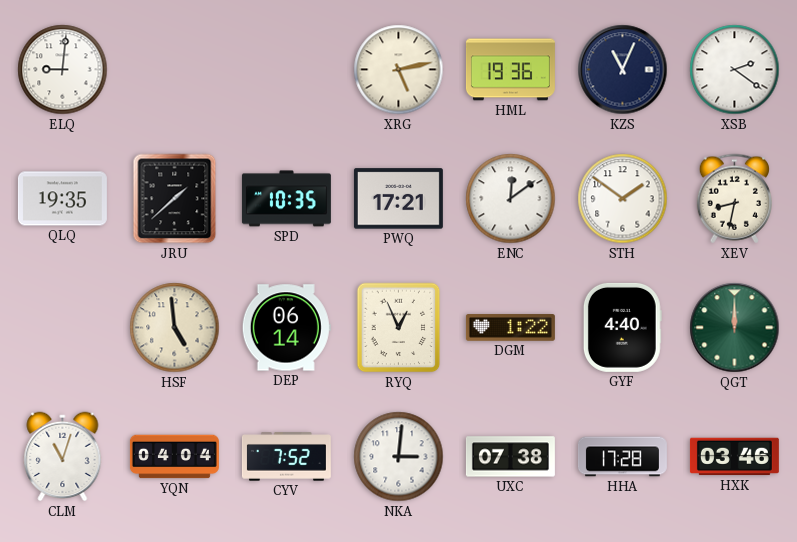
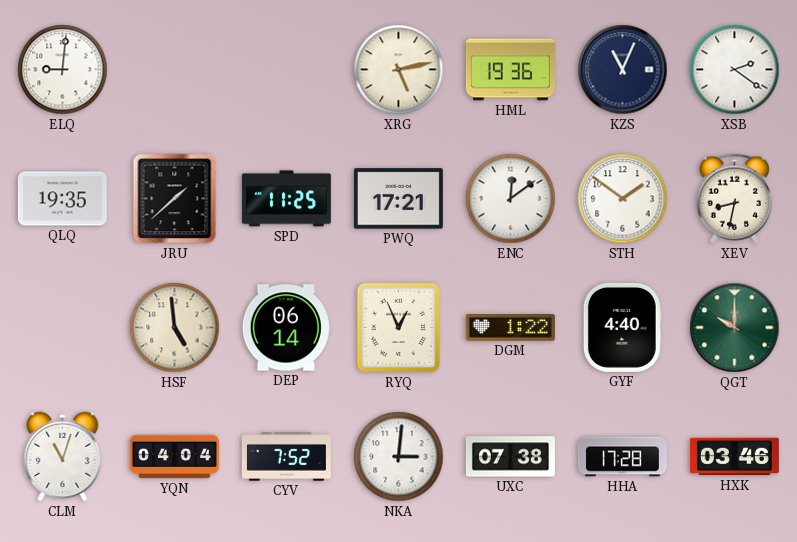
SPD: 10:35 -> 11:25
QGT: 12:00 -> 10:00
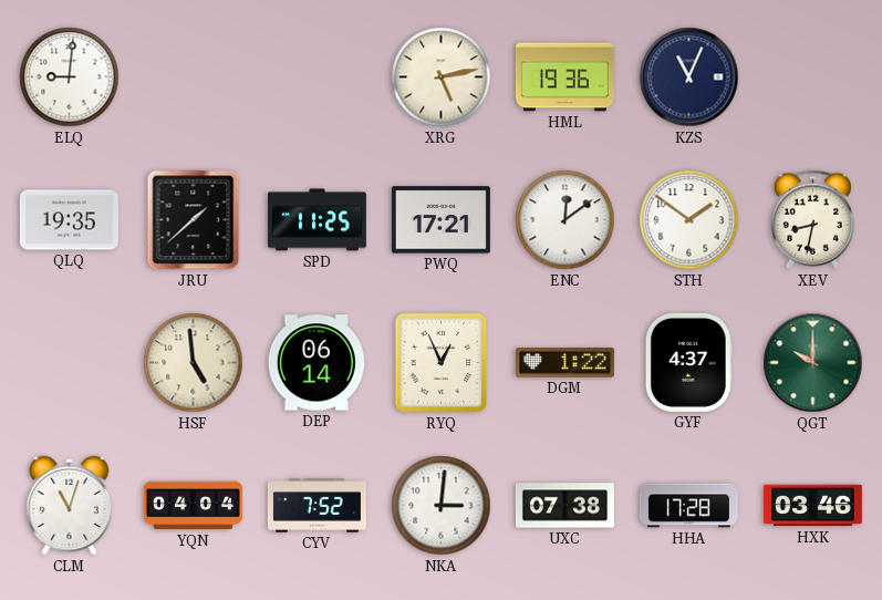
XSB: 2:21 -> none
GYF: 4:40 -> 4:37
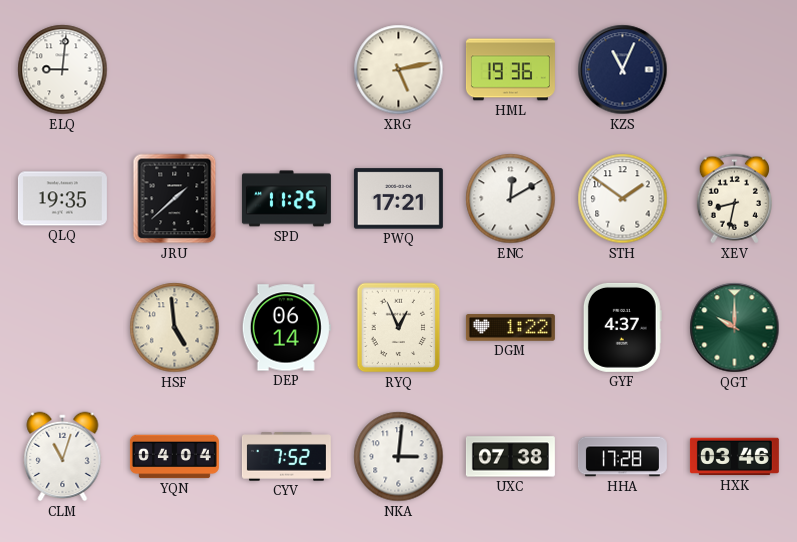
ENC: 12:09 -> 12:10
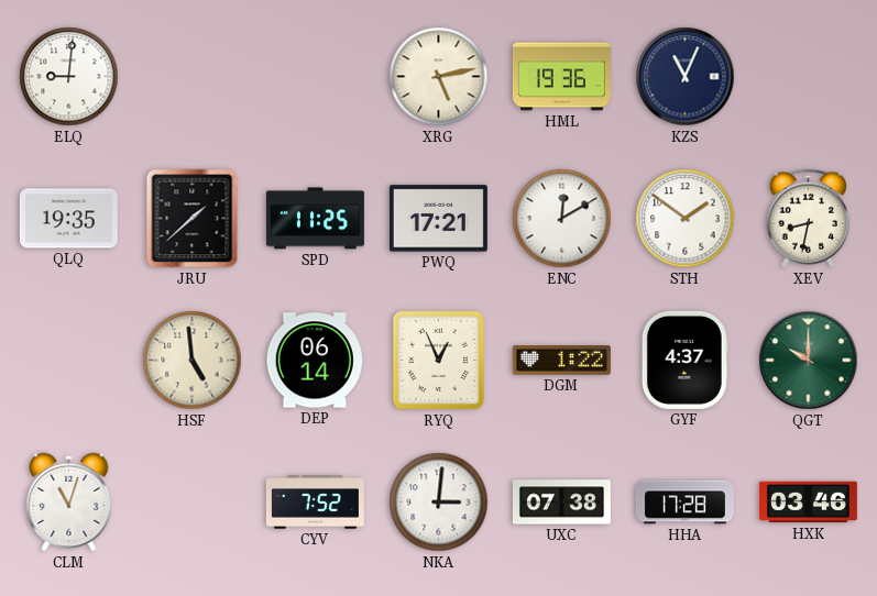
YQN: 04:04 -> none
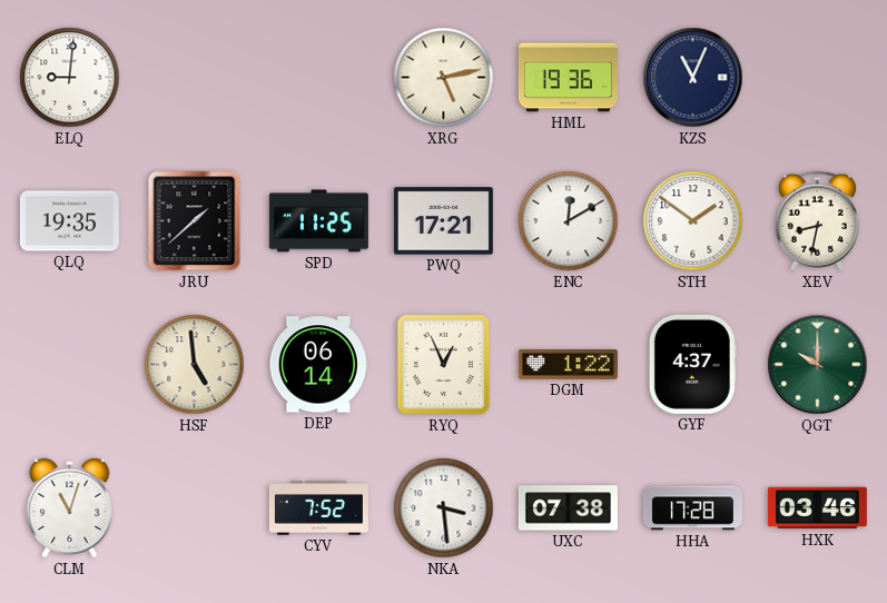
NKA: 3:01 -> 3:29
